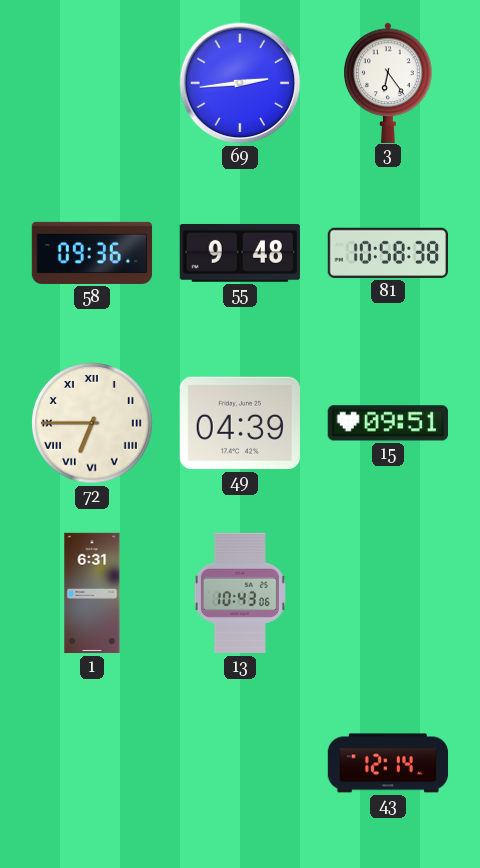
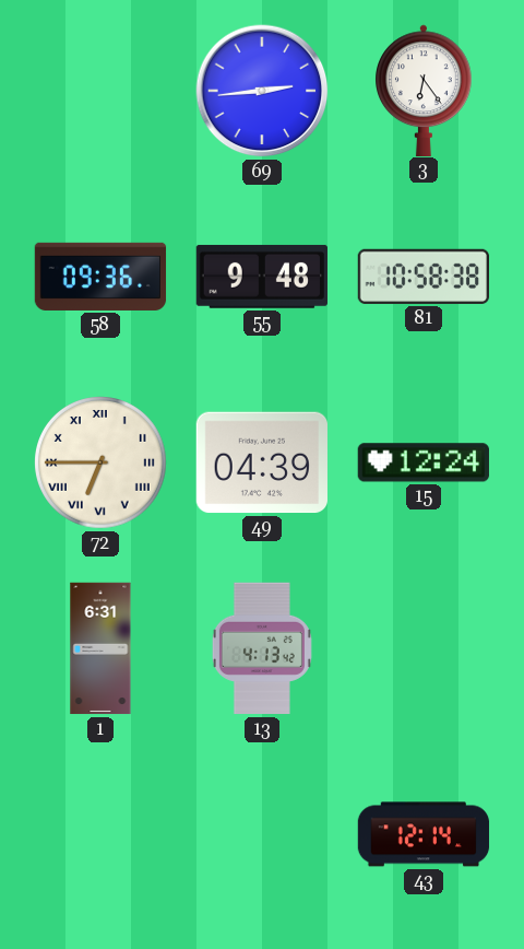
15: 09:51 -> 12:24
13: 10:43 -> 4:13
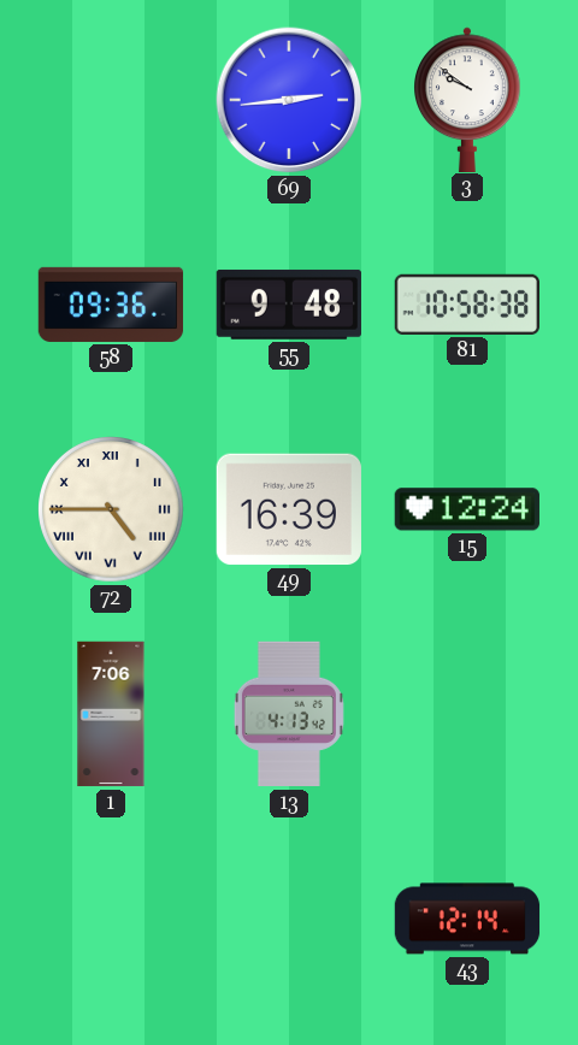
3: 6:24 -> 9:51
72: 6:45 -> 4:45
49: 04:39 -> 16:39
1: 6:31 -> 7:06
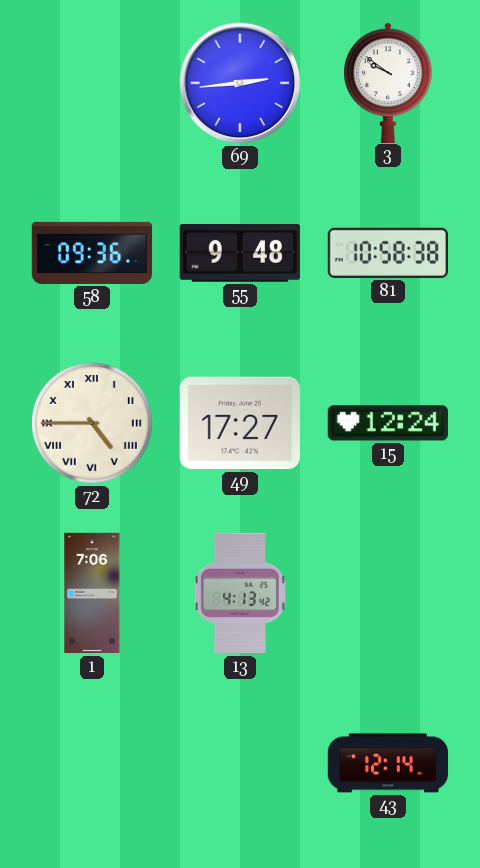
49: 16:39 -> 17:27
